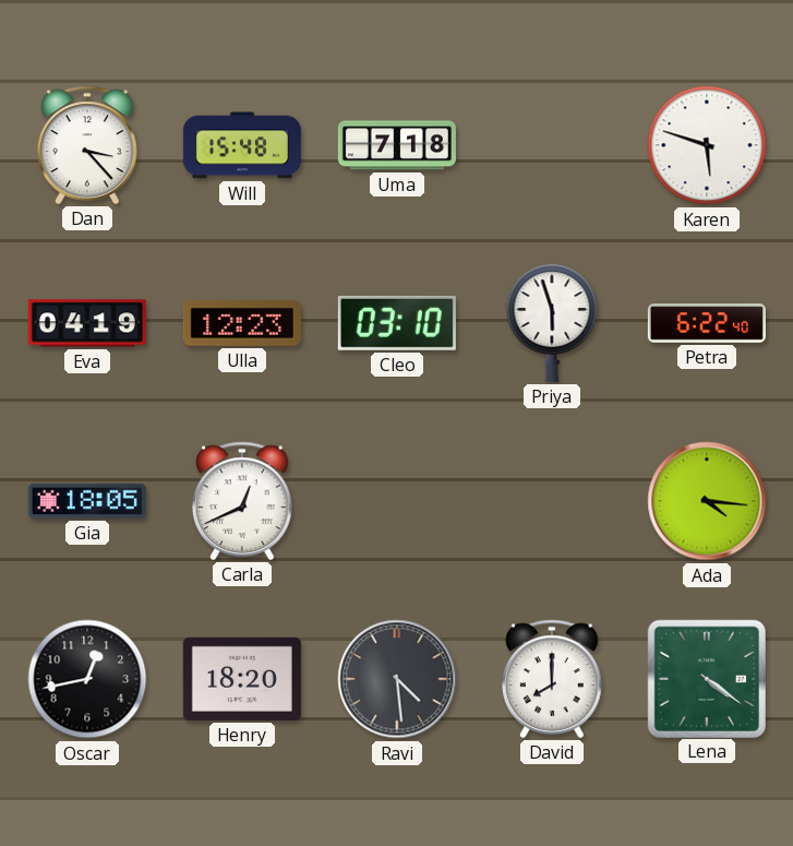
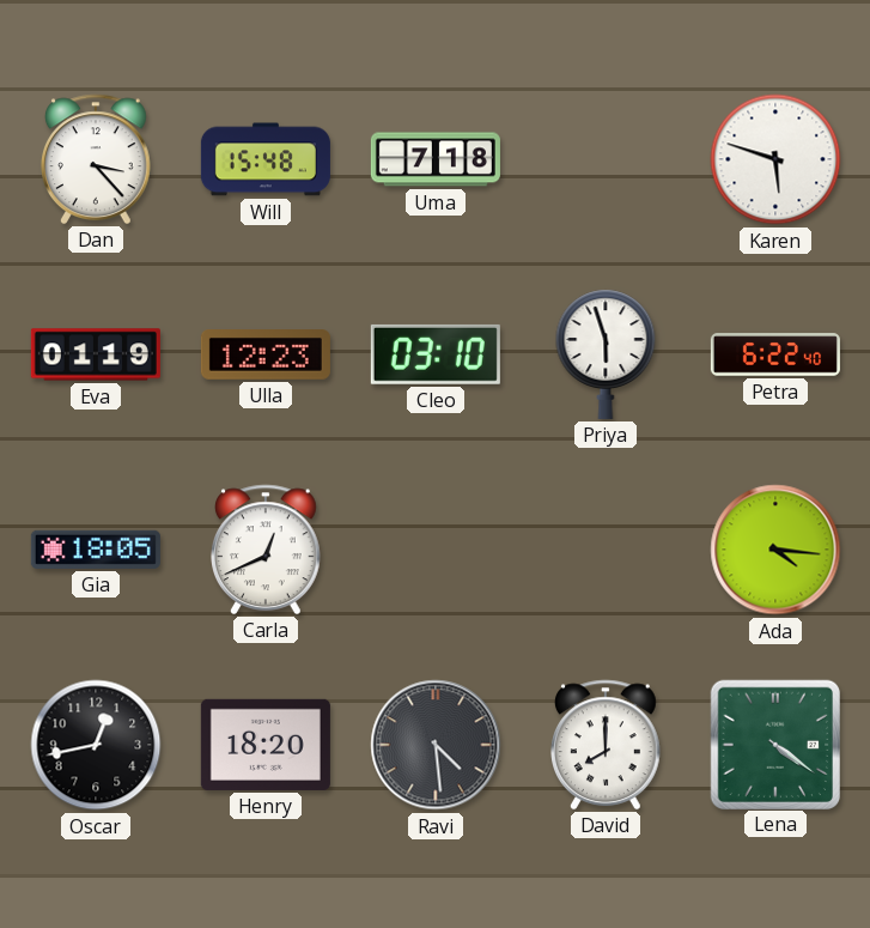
Eva: 04:19 -> 01:19
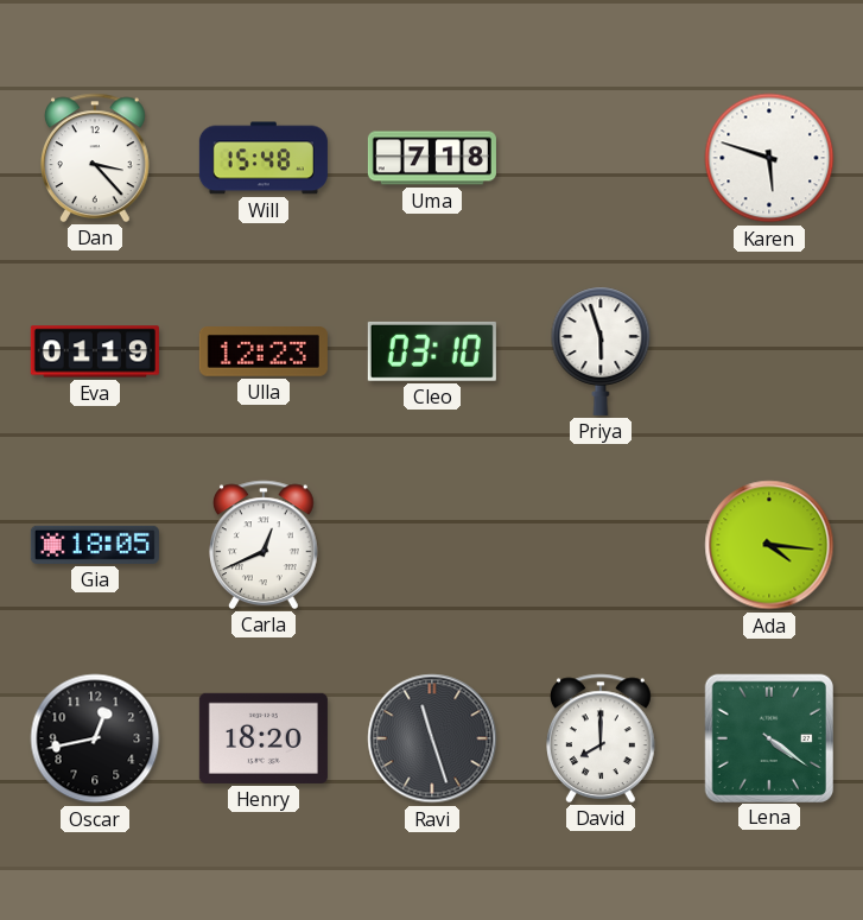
Petra: 6:22 -> none
Ravi: 4:29 -> 11:27
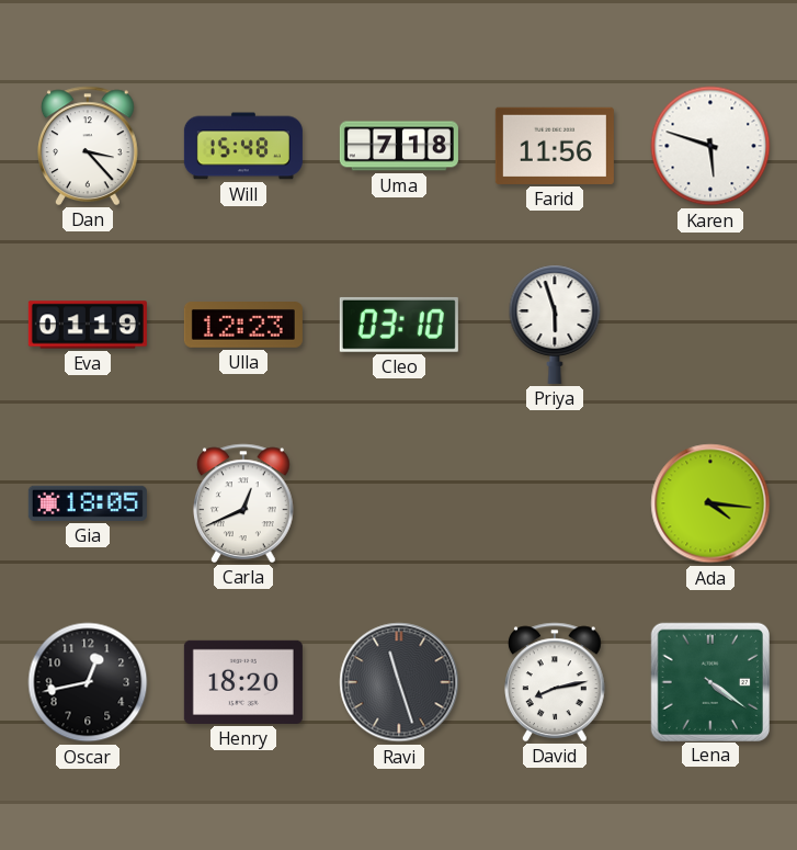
Farid: none -> 11:56
David: 8:00 -> 8:13
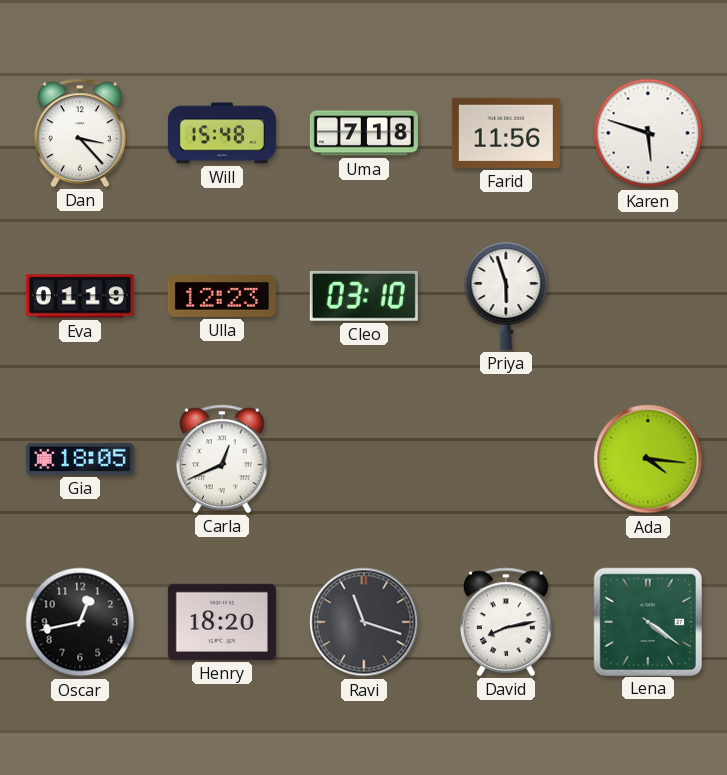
Ravi: 11:27 -> 11:18
